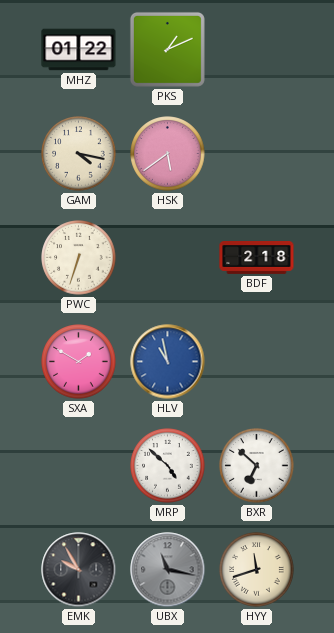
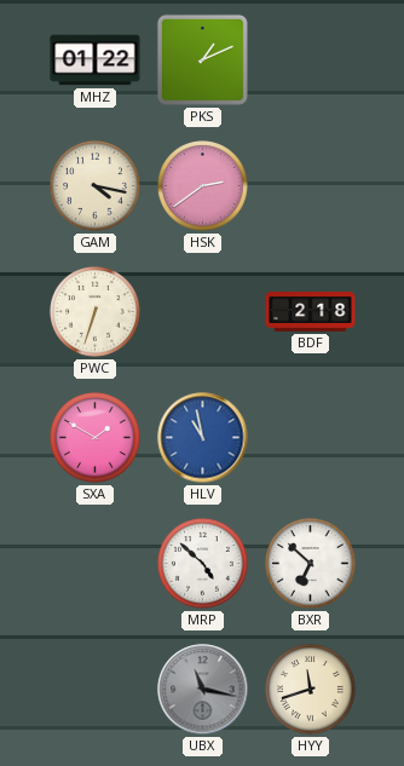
HSK: 5:39 -> 2:39
EMK: 9:55 -> none
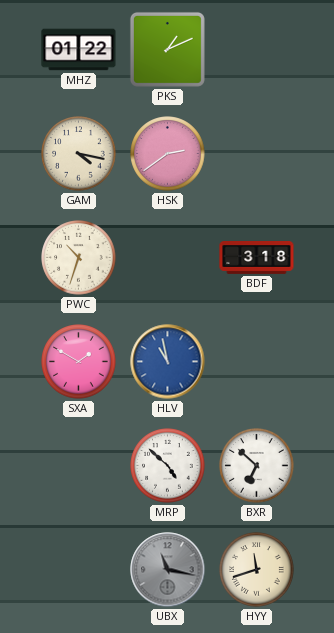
PWC: 6:33 -> 10:33
BDF: 2:18 -> 3:18
